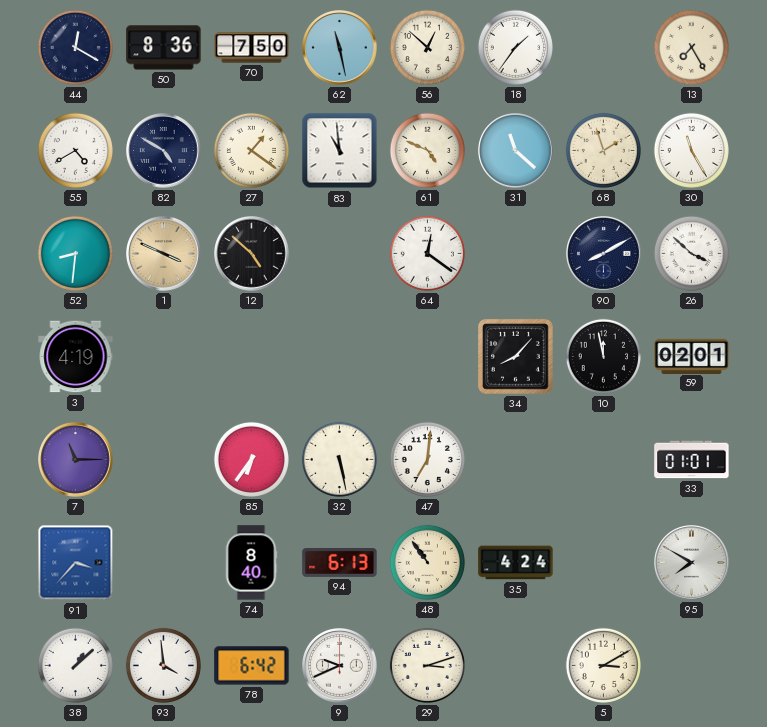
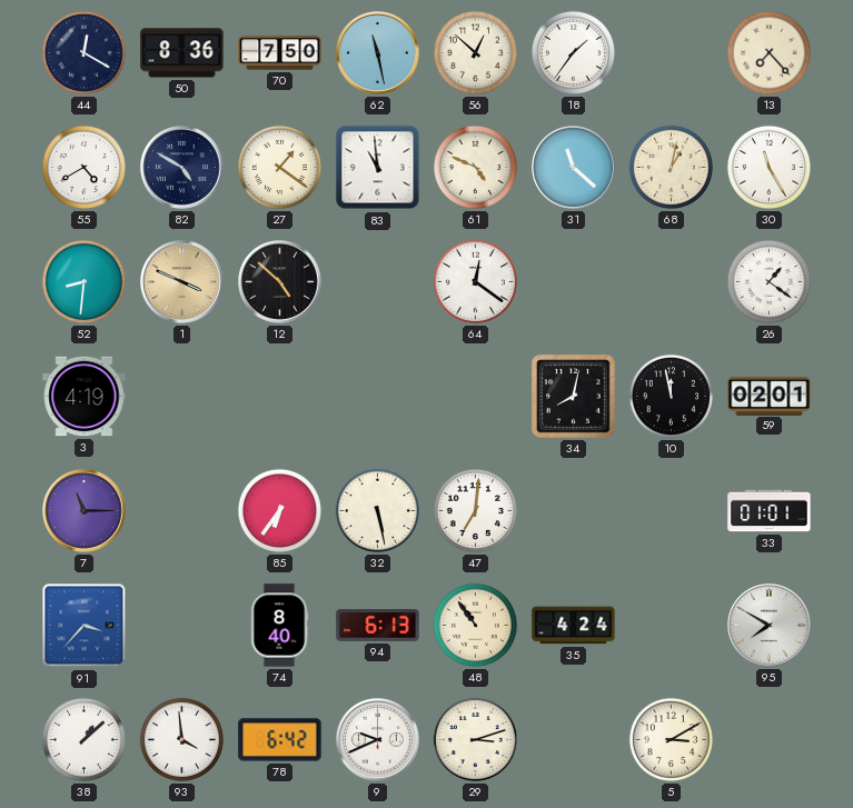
13: 7:25 -> 7:23
68: 1:57 -> 1:02
90: 8:10 -> none
26: 3:52 -> 1:21
34: 8:07 -> 8:02
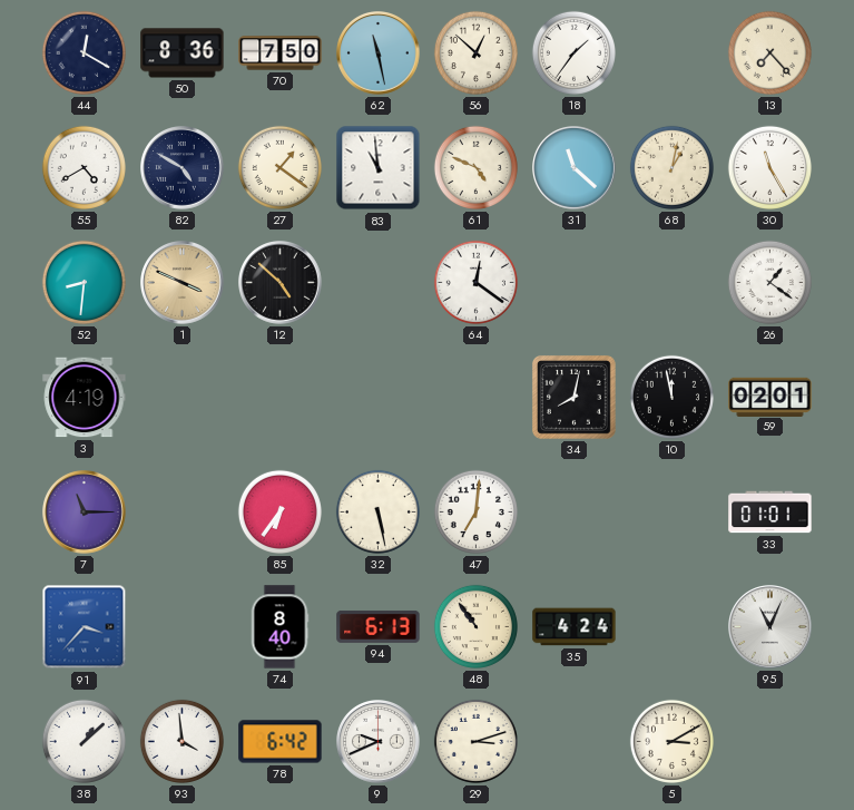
95: 7:50 -> 11:04
